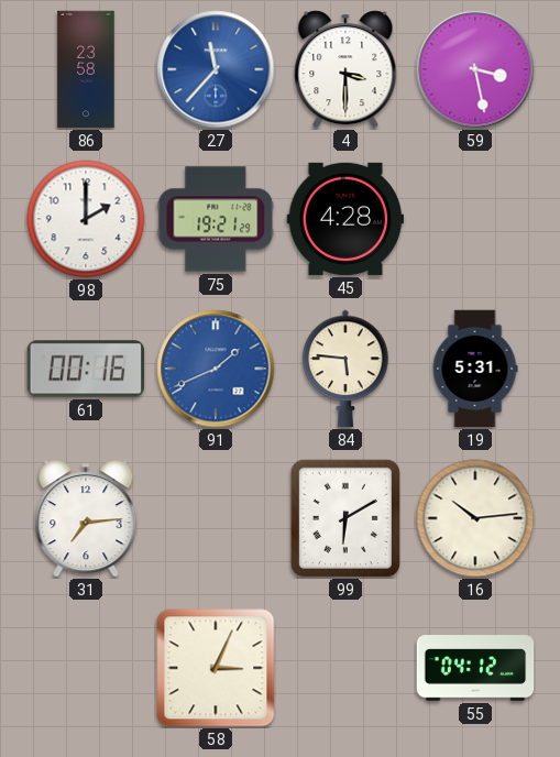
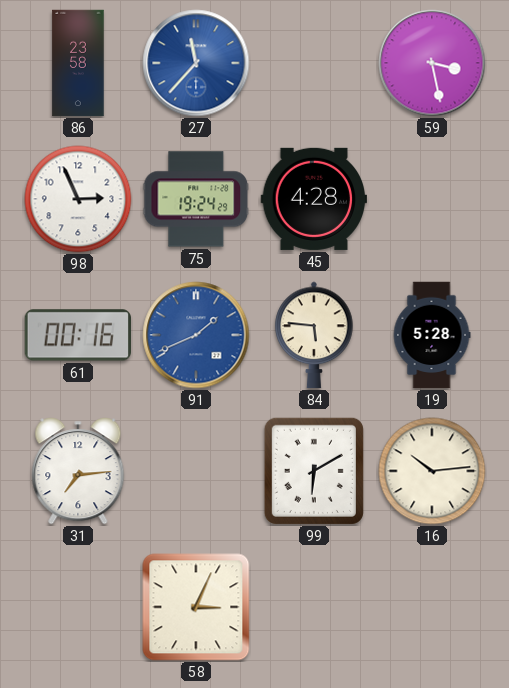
4: 3:30 -> none
98: 2:00 -> 2:56
75: 19:21 -> 19:24
19: 5:31 -> 5:28
55: 04:12 -> none
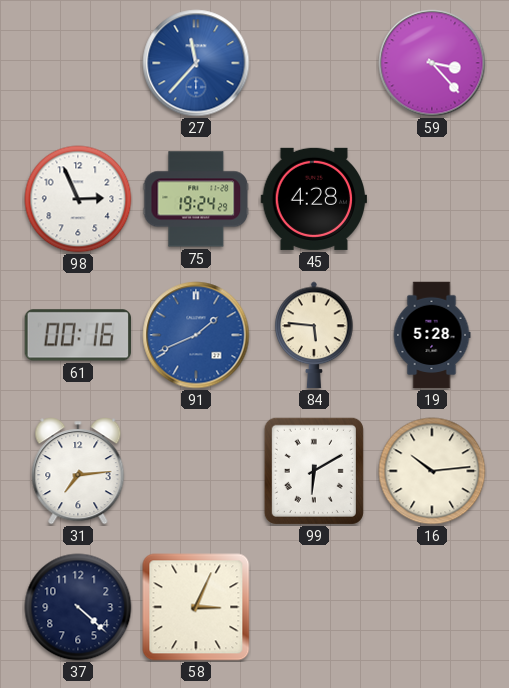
86: 23:58 -> none
59: 3:28 -> 3:23
37: none -> 4:22
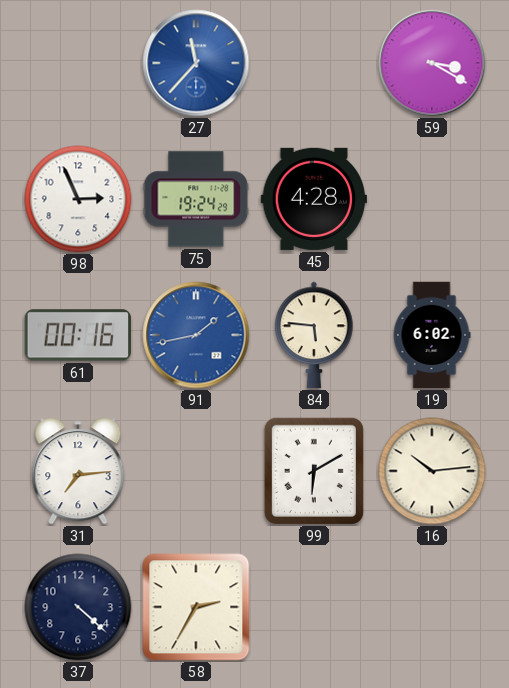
59: 3:23 -> 3:20
91: 1:41 -> 1:43
19: 5:28 -> 6:02
58: 3:04 -> 2:35
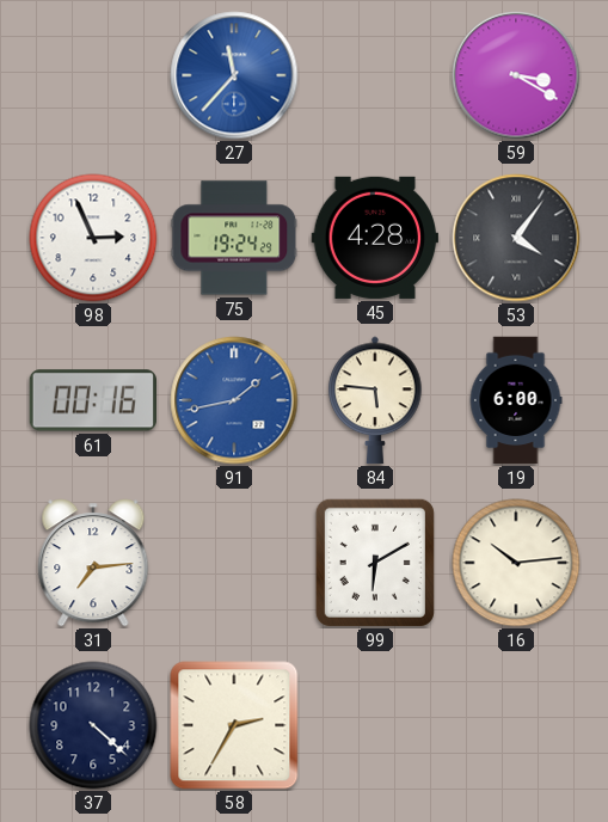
53: none -> 4:06
19: 6:02 -> 6:00
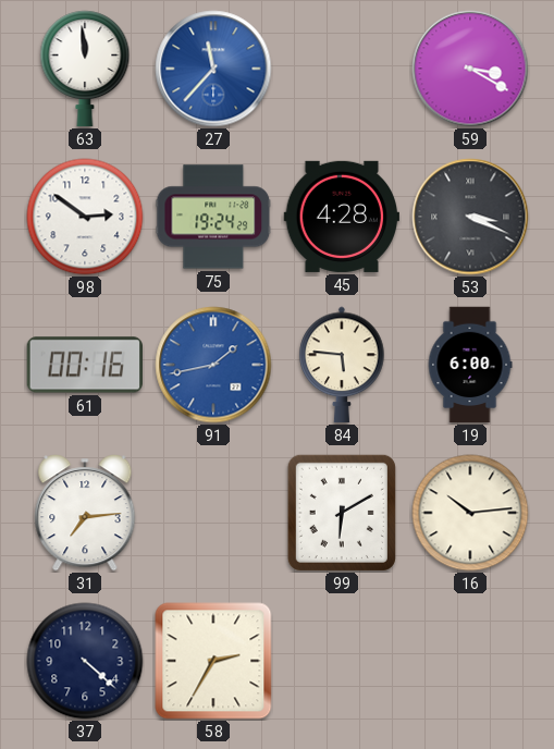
63: none -> 11:59
98: 2:56 -> 2:51
53: 4:06 -> 3:19
